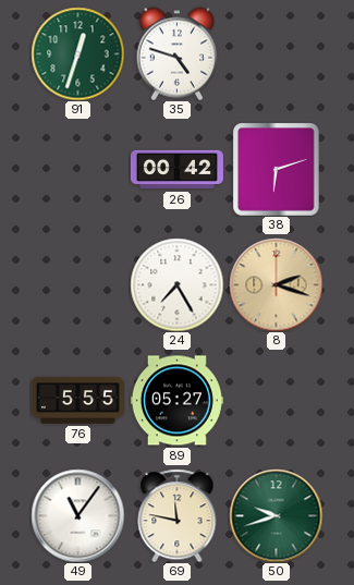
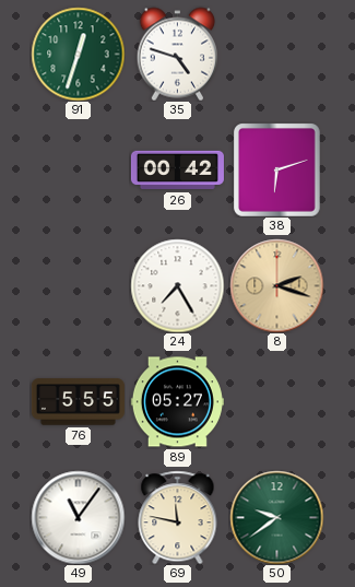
50: 9:42 -> 9:39
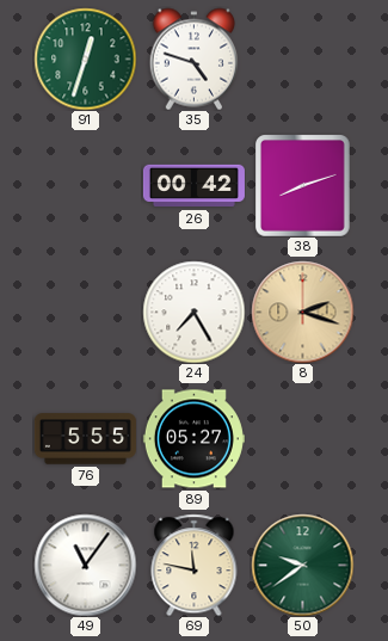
38: 6:12 -> 8:12
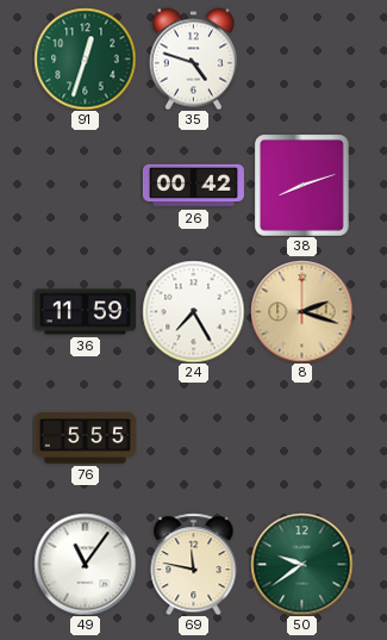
36: none -> 11:59
89: 05:27 -> none
